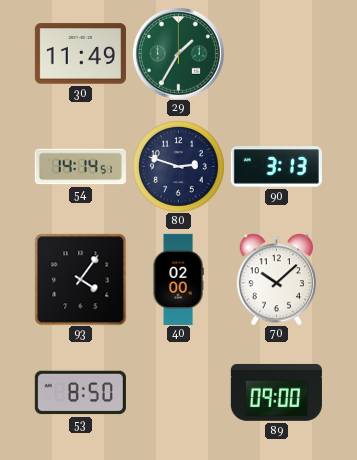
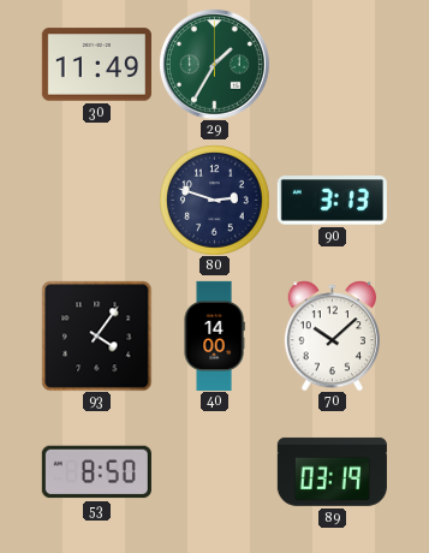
54: 14:14 -> none
40: 02:00 -> 14:00
89: 09:00 -> 03:19
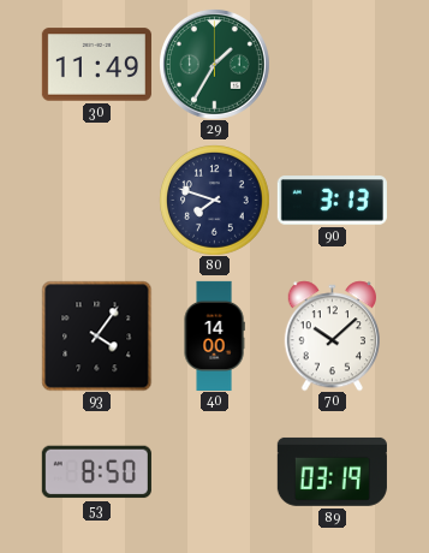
80: 2:48 -> 7:48
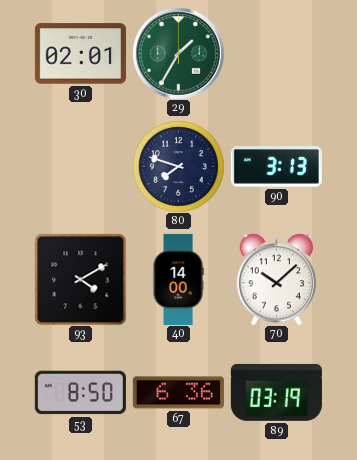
30: 11:49 -> 02:01
93: 4:06 -> 4:10
67: none -> 6:36
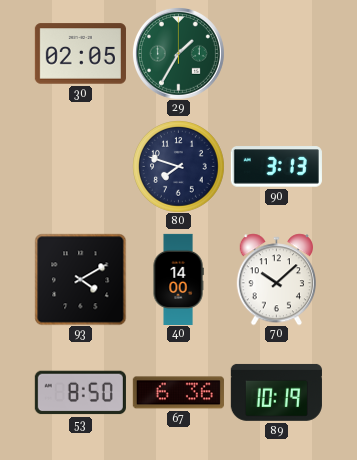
30: 02:01 -> 02:05
89: 03:19 -> 10:19
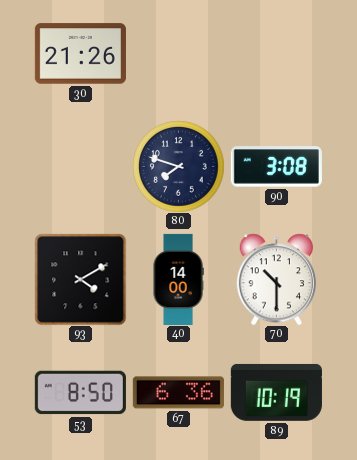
30: 02:05 -> 21:26
29: 1:35 -> none
90: 3:13 -> 3:08
70: 10:08 -> 10:30
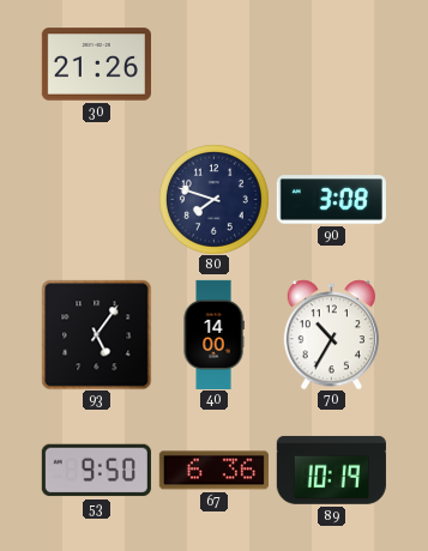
93: 4:10 -> 5:06
70: 10:30 -> 10:35
53: 8:50 -> 9:50
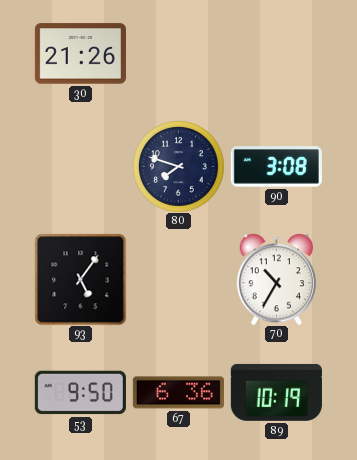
40: 14:00 -> none
